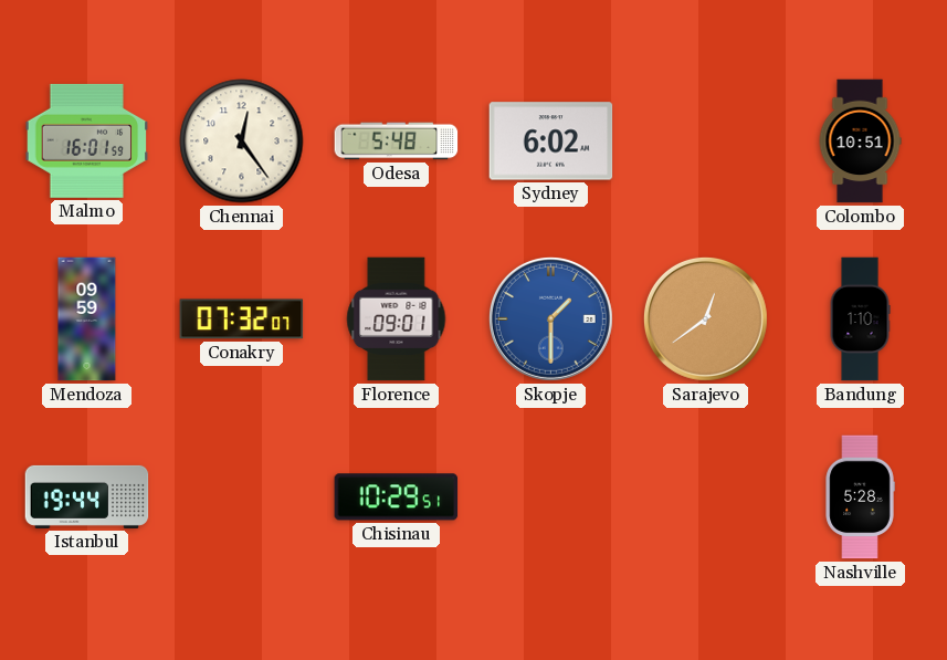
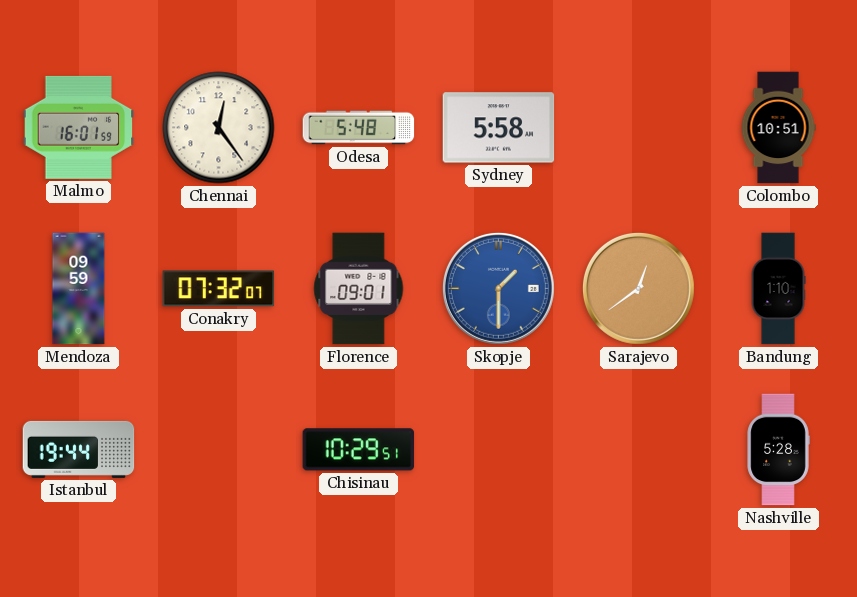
Sydney: 6:02 -> 5:58
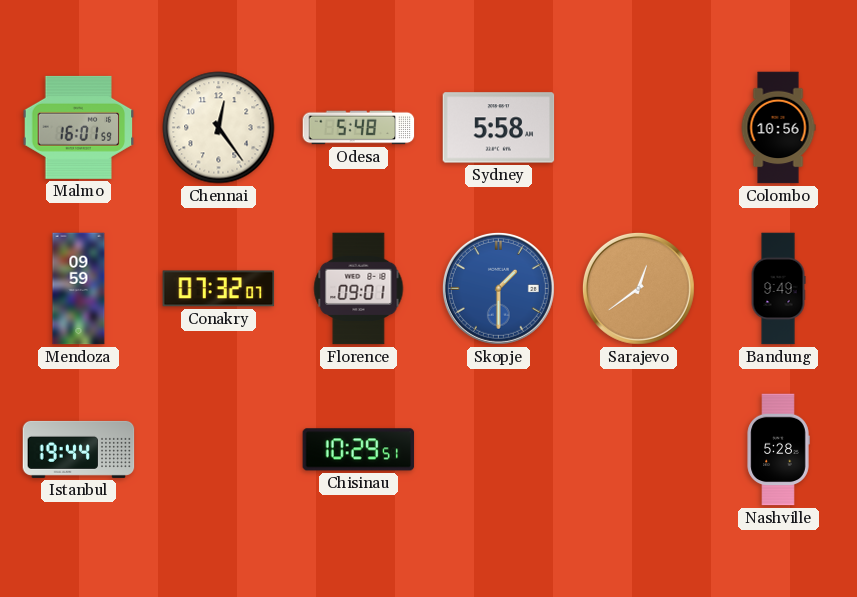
Colombo: 10:51 -> 10:56
Bandung: 1:10 -> 9:49
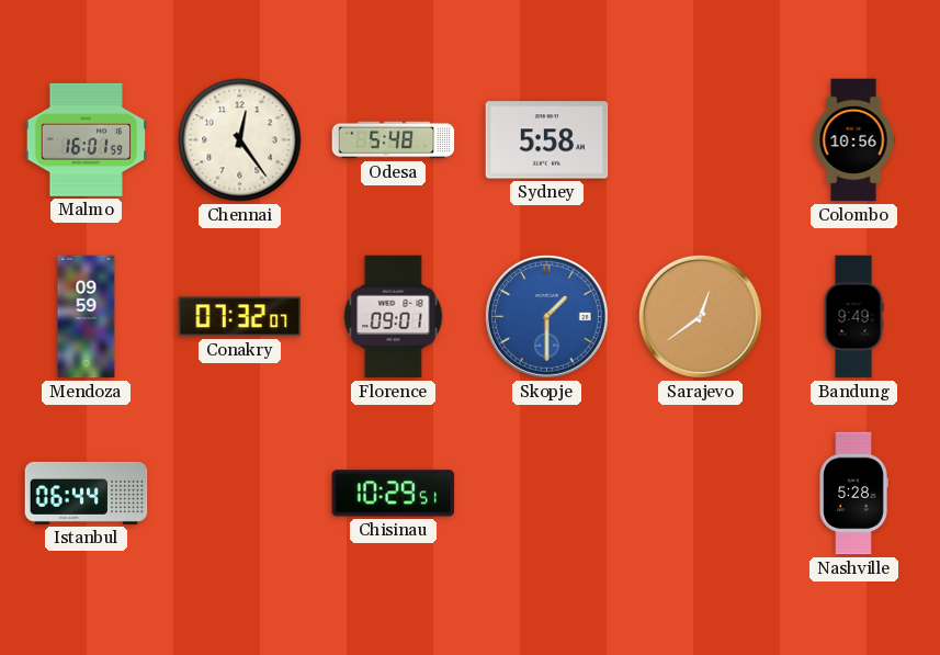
Istanbul: 19:44 -> 06:44
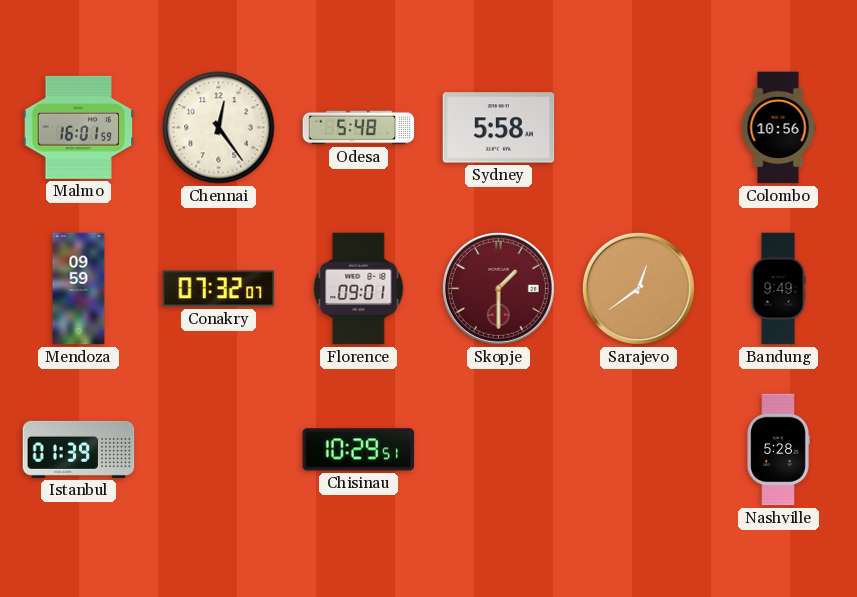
Skopje dial: blue -> burgundy
Istanbul: 06:44 -> 01:39
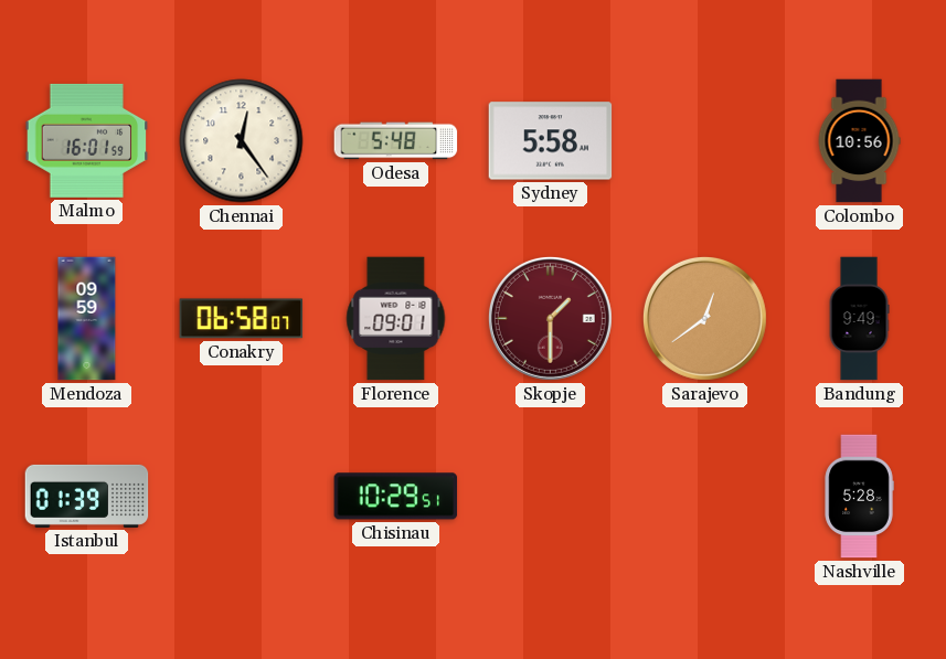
Conakry: 07:32 -> 06:58
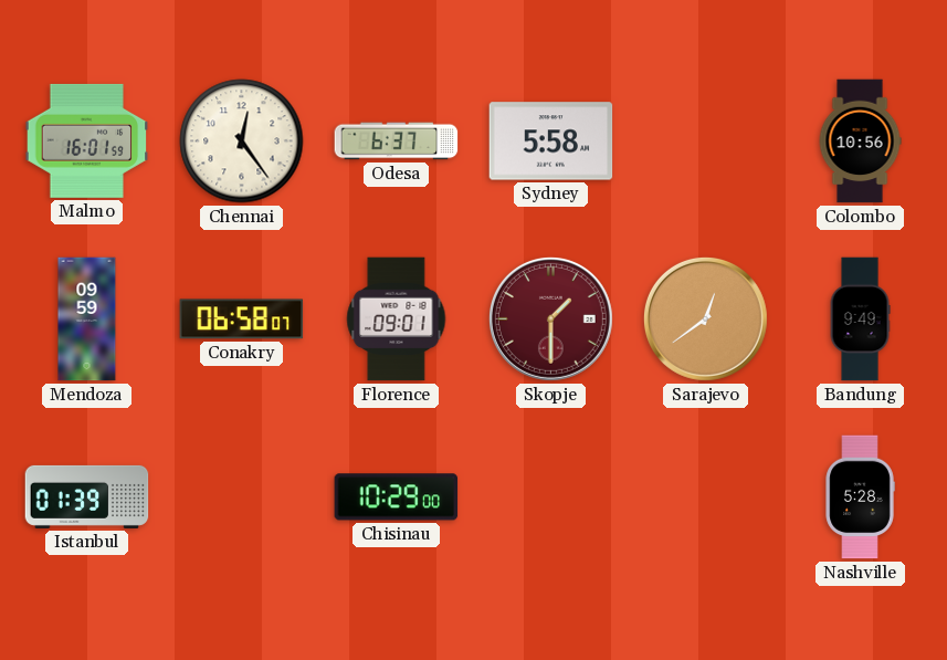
Odesa: 5:48 -> 6:37
Chisinau: 10:29:51 -> 10:29:00
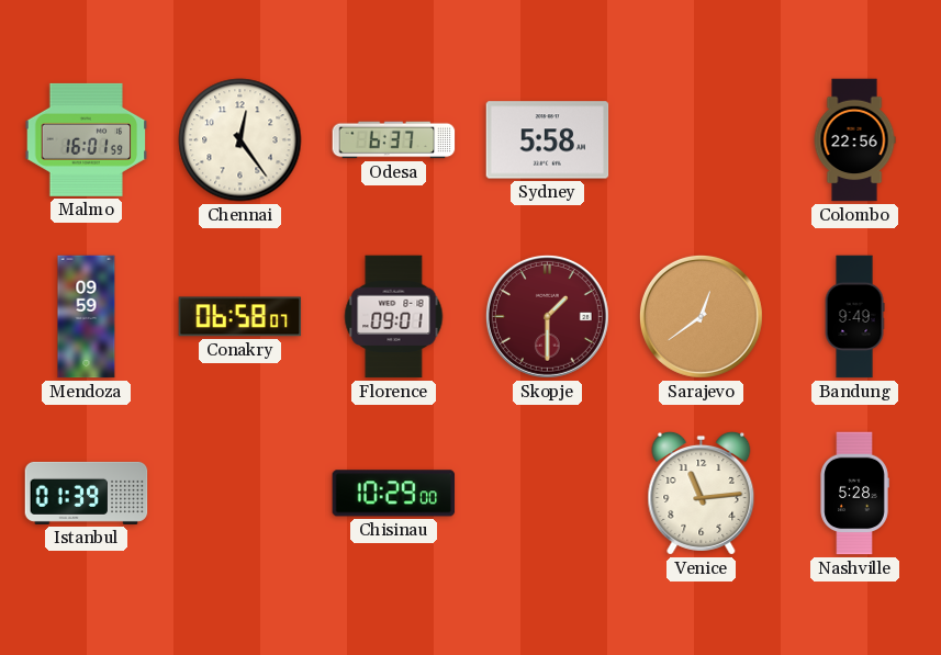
Colombo: 10:56 -> 22:56
Venice: none -> 11:14
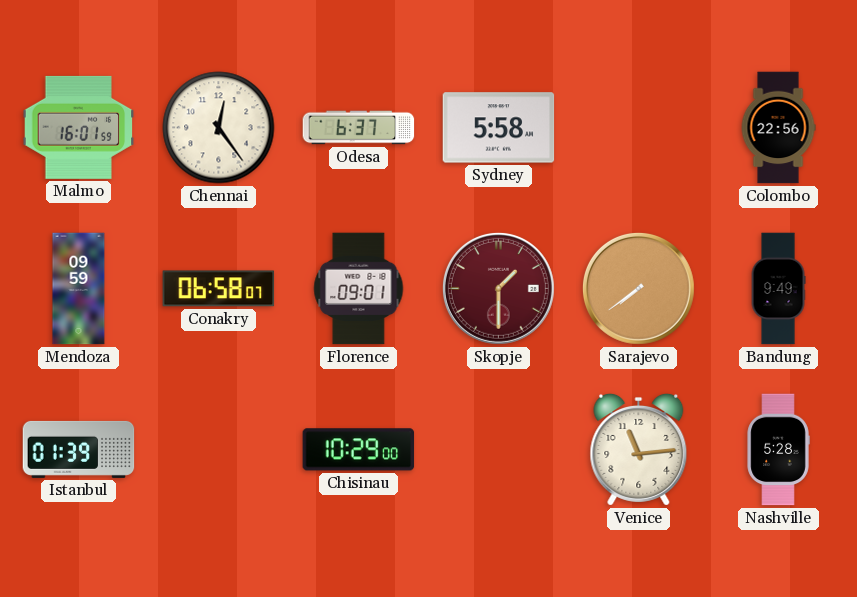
Sarajevo: 12:39 -> 7:39
